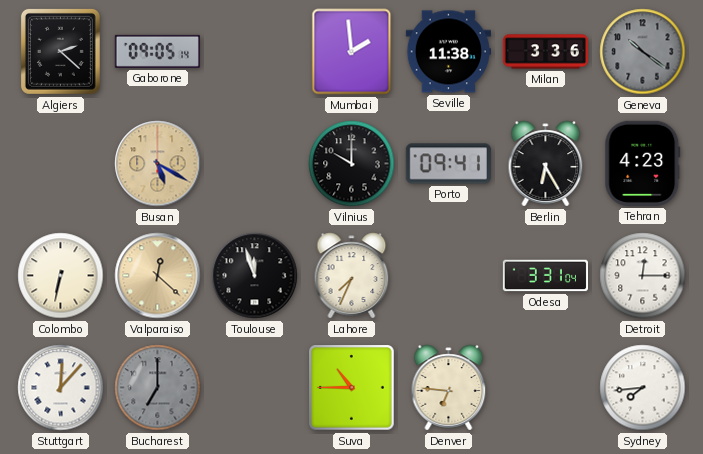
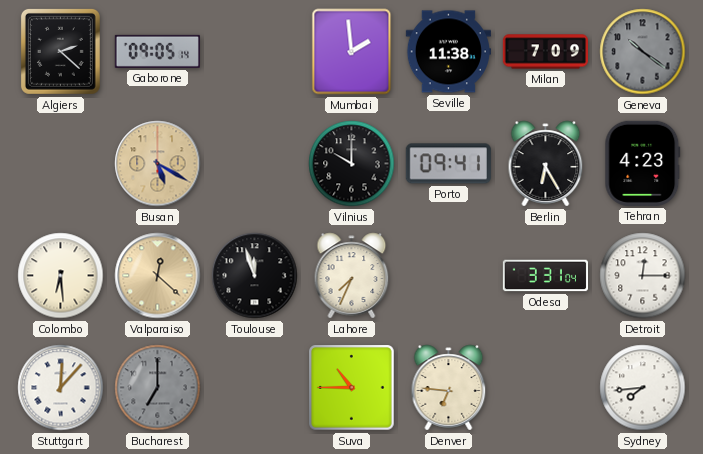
Milan: 3:36 -> 7:09
Colombo: 6:32 -> 6:29
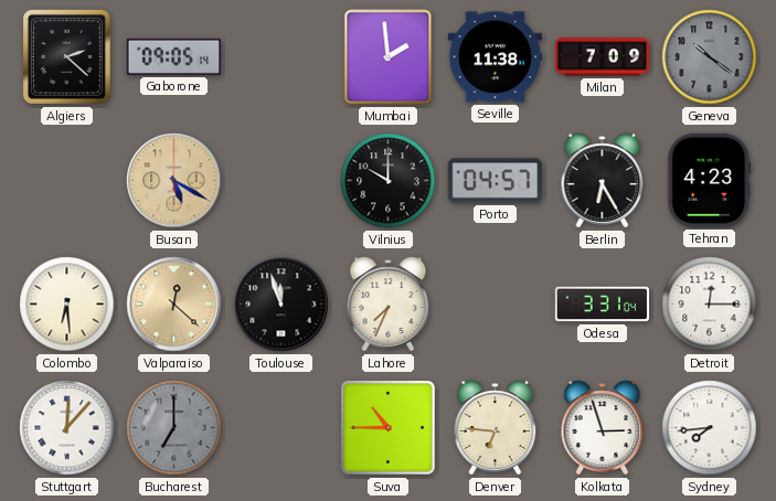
Porto: 09:41 -> 04:57
Kolkata: none -> 2:57
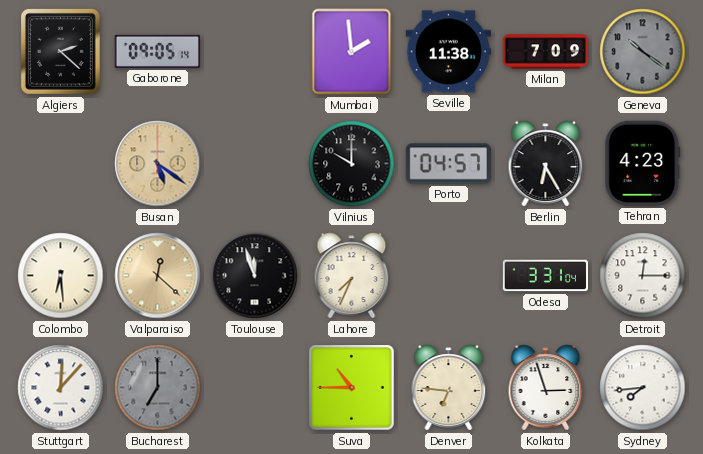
Busan: 5:20 -> 5:21
